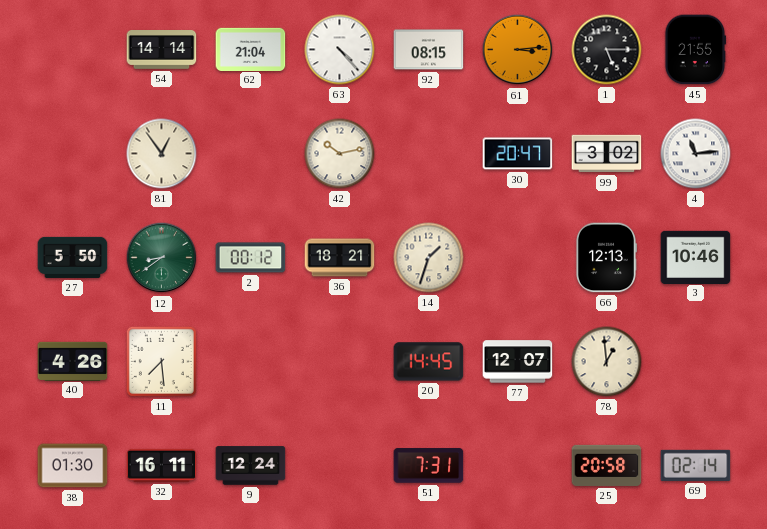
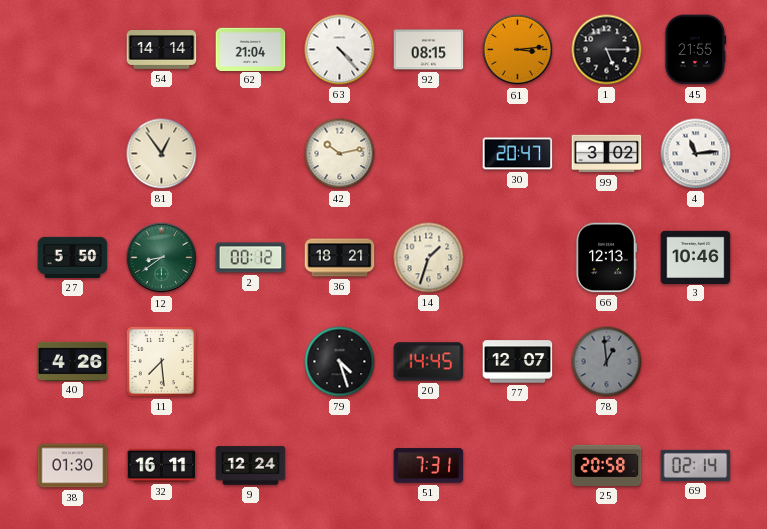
79: none -> 4:27
78 dial: cream -> grey
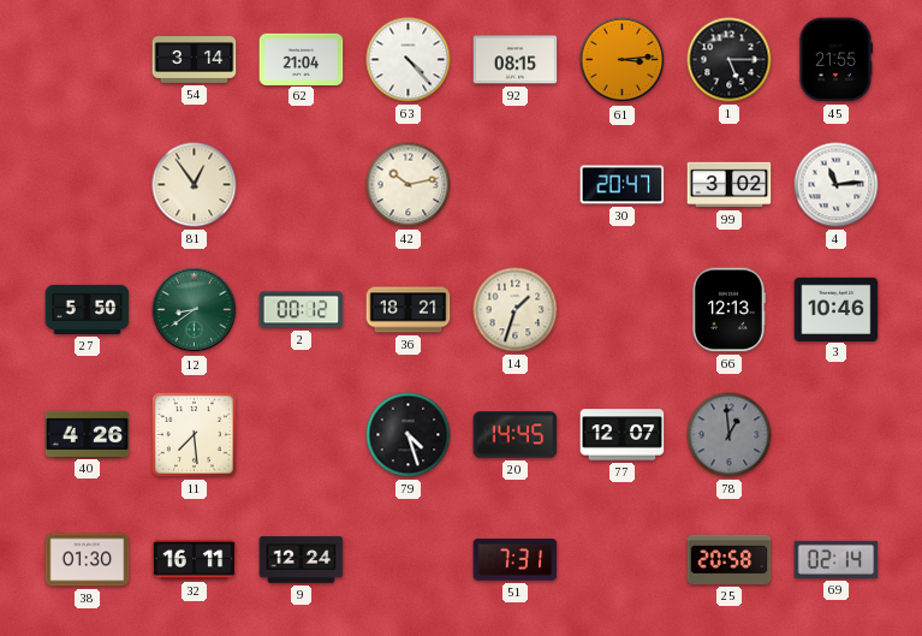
54: 14:14 -> 3:14
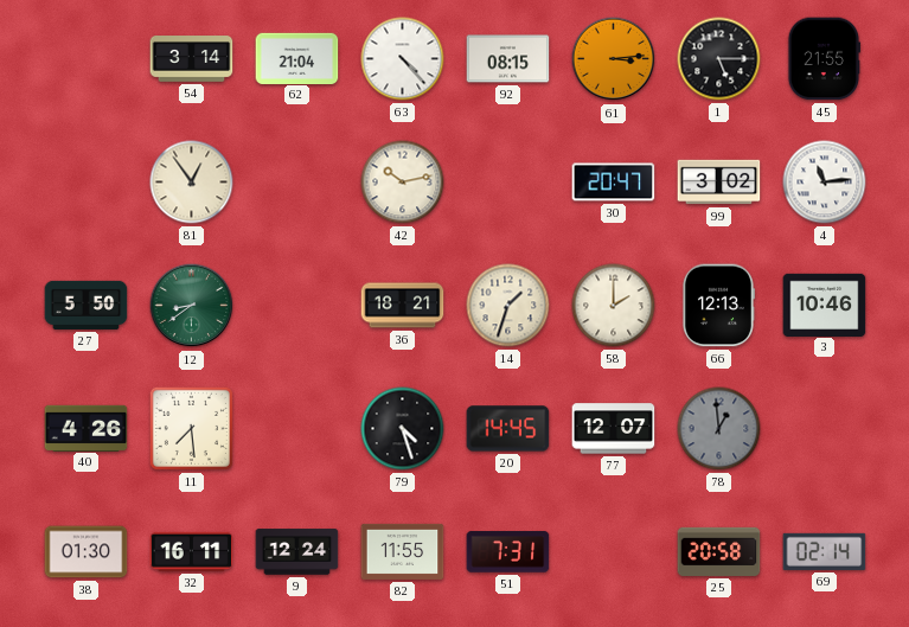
2: 00:12 -> none
58: none -> 2:00
82: none -> 11:55
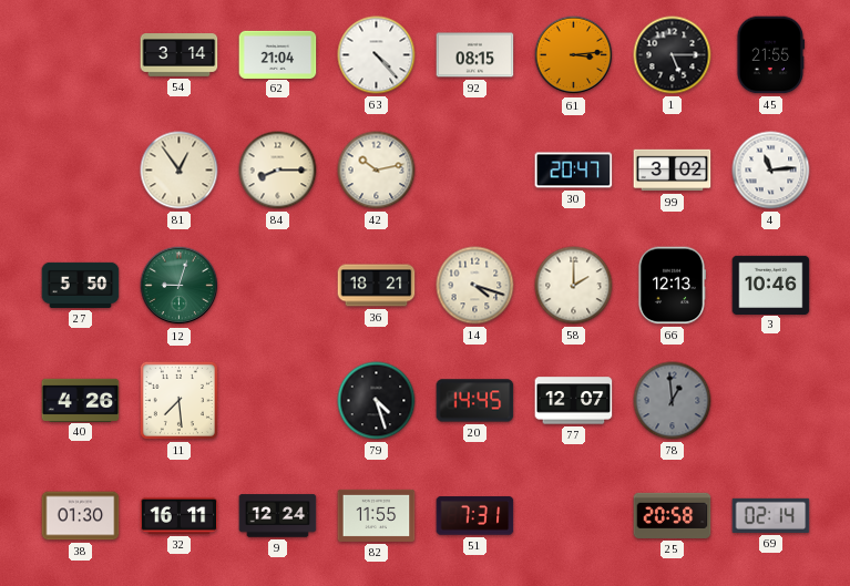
84: none -> 8:15
12: 8:39 -> 9:03
14: 1:33 -> 4:18
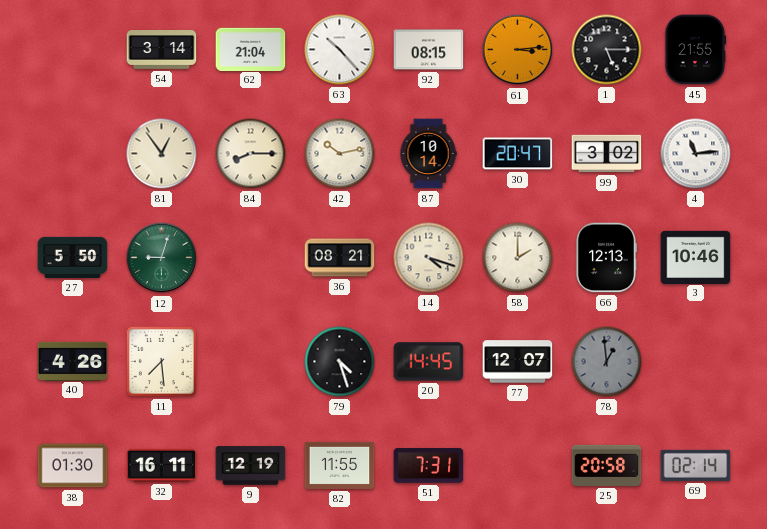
63: 4:23 -> 10:23
87: none -> 10:14
36: 18:21 -> 08:21
9: 12:24 -> 12:19
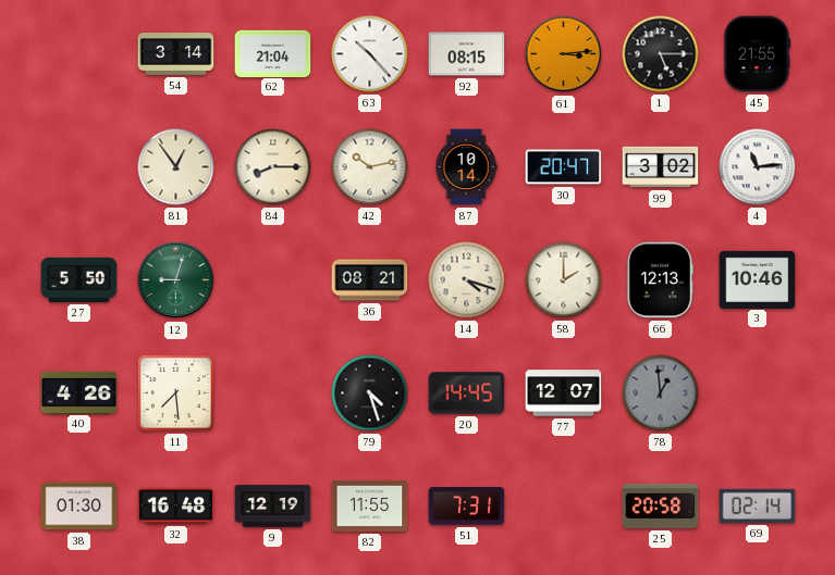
32: 16:11 -> 16:48
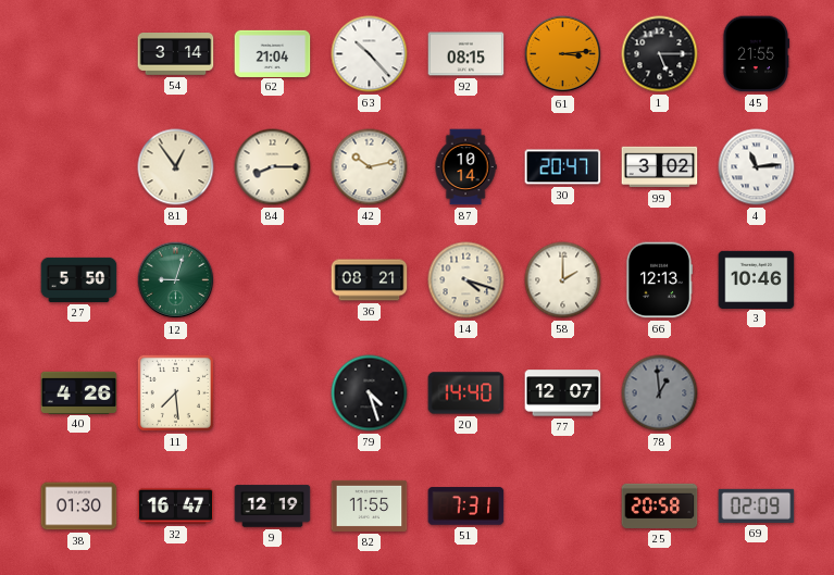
20: 14:45 -> 14:40
32: 16:48 -> 16:47
69: 02:14 -> 02:09
